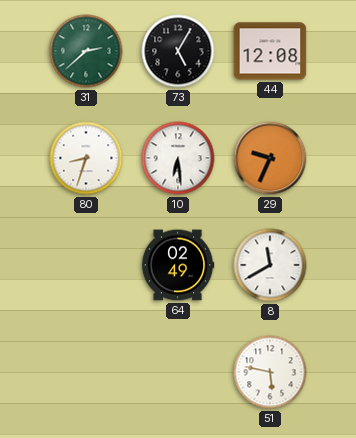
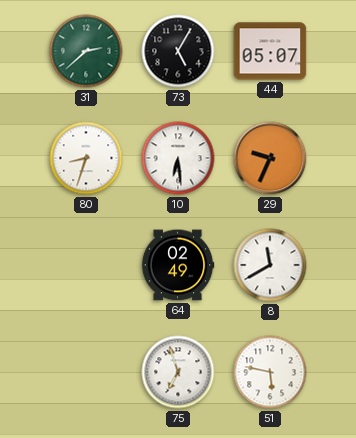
44: 12:08 -> 05:07
75: none -> 6:57
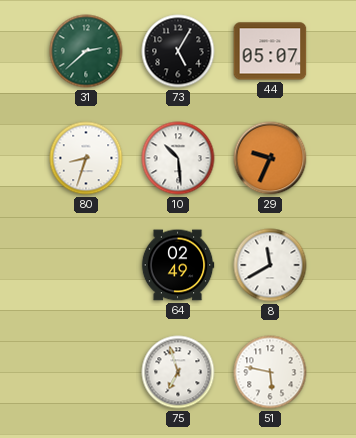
10: 6:29 -> 10:29
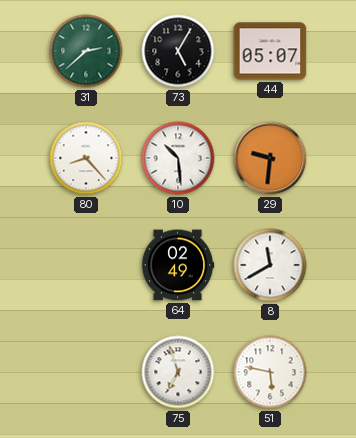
80: 8:33 -> 8:23
29: 9:34 -> 9:31
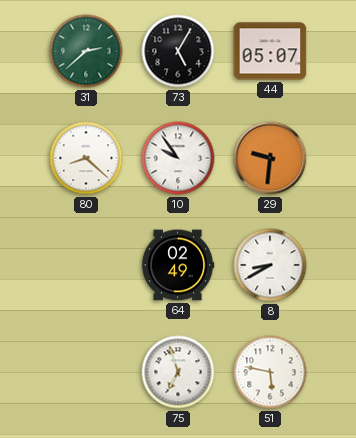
80: 8:23 -> 8:22
10: 10:29 -> 9:54
8: 11:40 -> 8:40
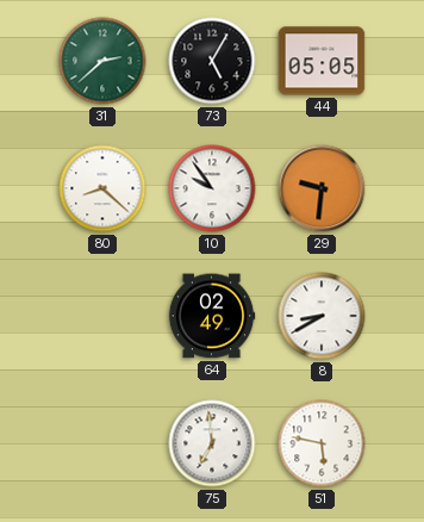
44: 05:07 -> 05:05
75: 6:57 -> 6:59
